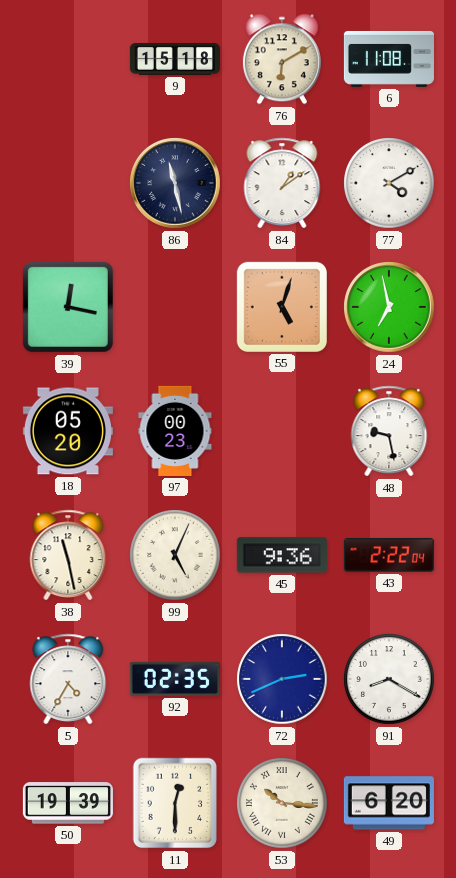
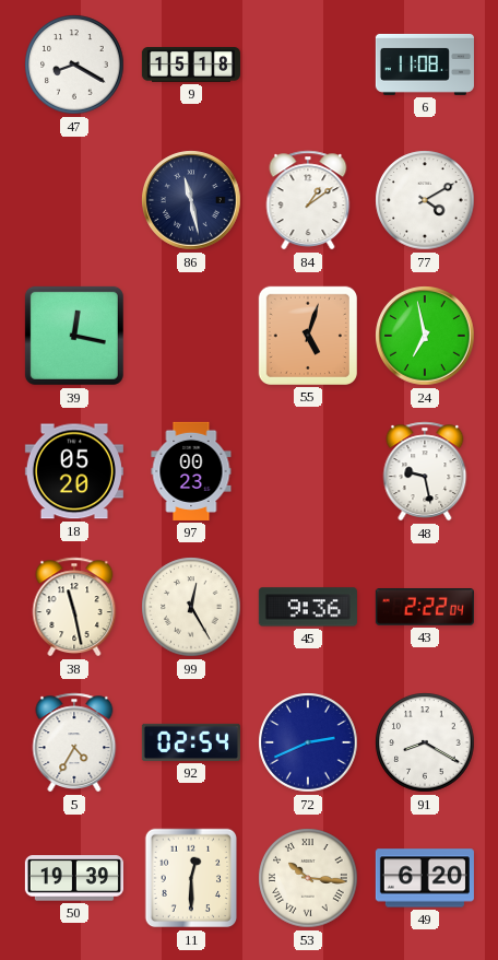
47: none -> 8:20
76: 6:10 -> none
99: 5:04 -> 12:25
92: 02:35 -> 02:54
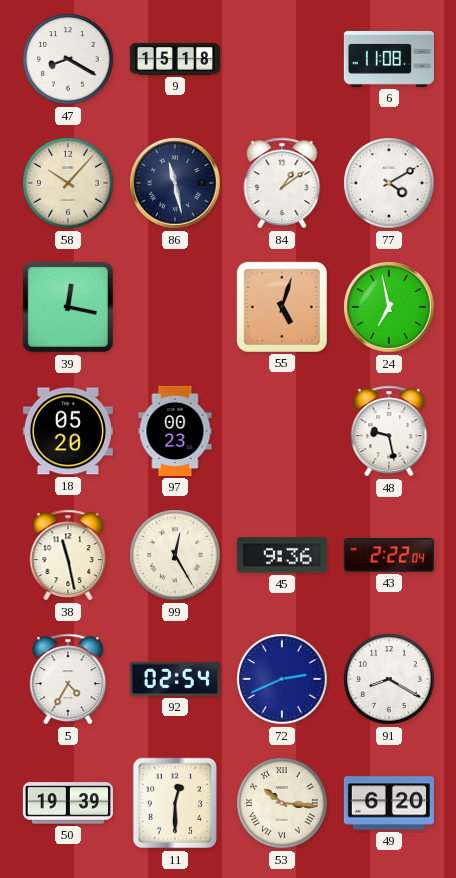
58: none -> 10:07
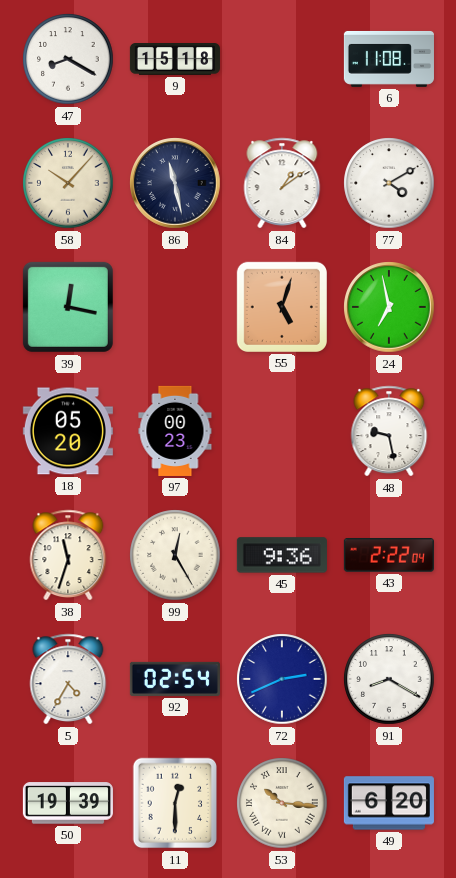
38: 11:28 -> 11:33
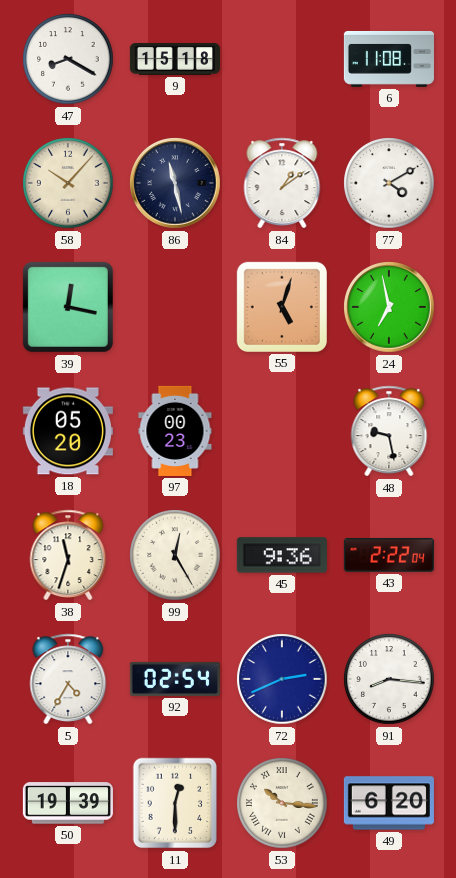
91: 8:20 -> 8:16
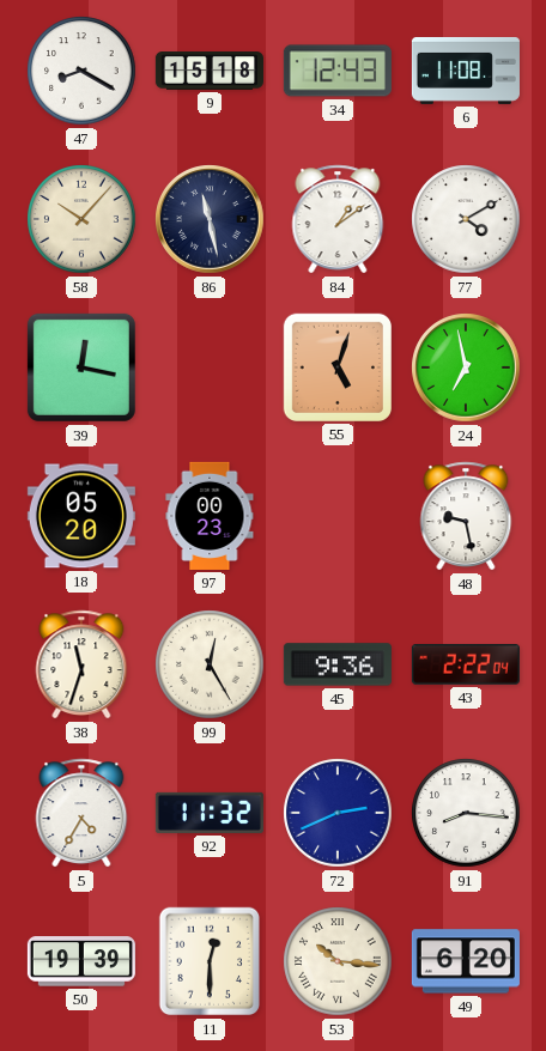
34: none -> 12:43
92: 02:54 -> 11:32
